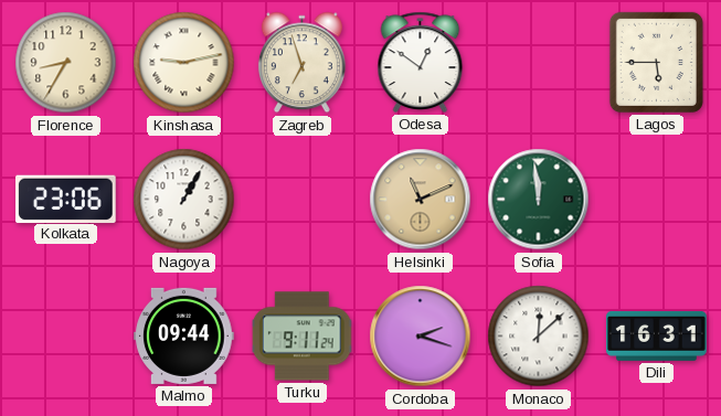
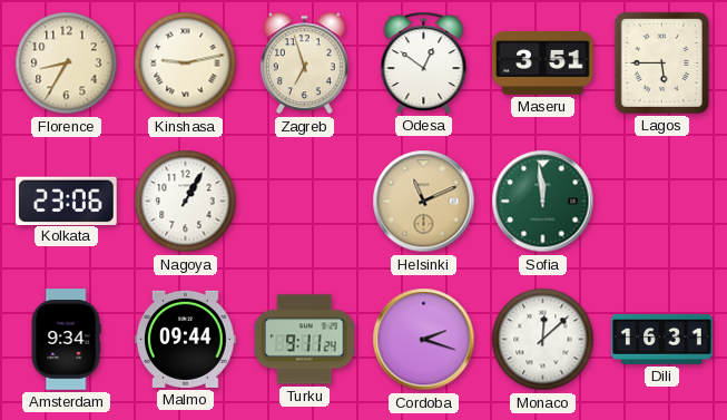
Maseru: none -> 3:51
Amsterdam: none -> 9:34
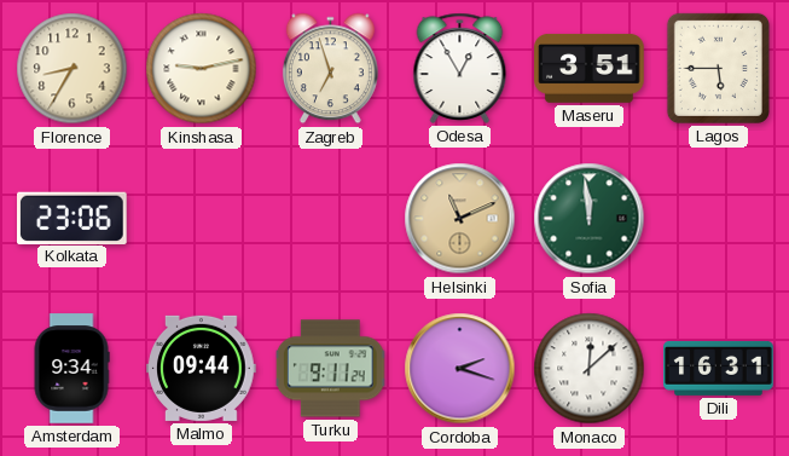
Odesa: 12:51 -> 12:55
Nagoya: 1:05 -> none
